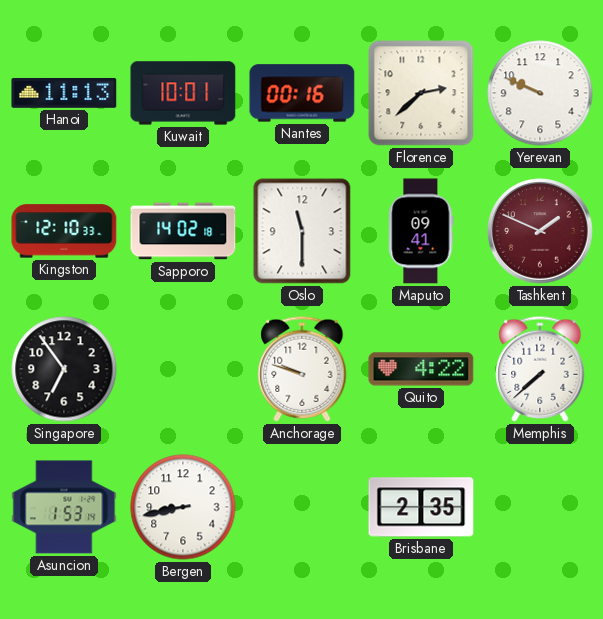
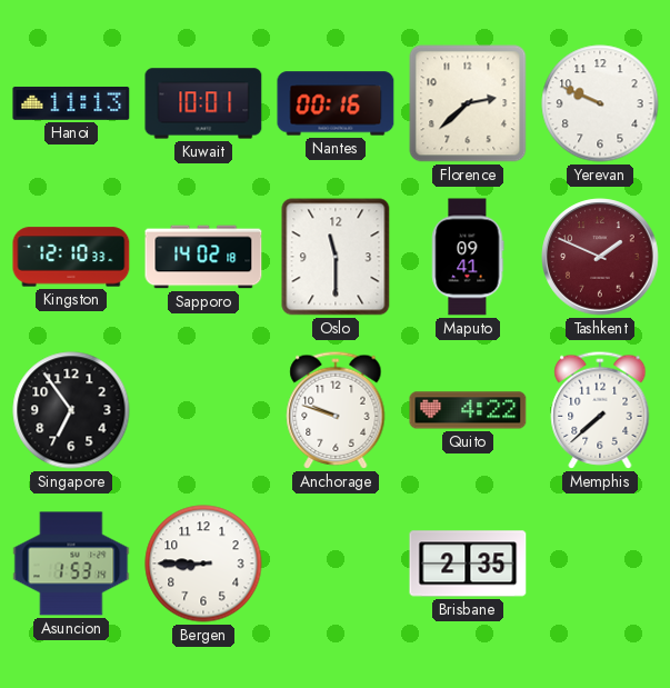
Bergen: 8:43 -> 8:45
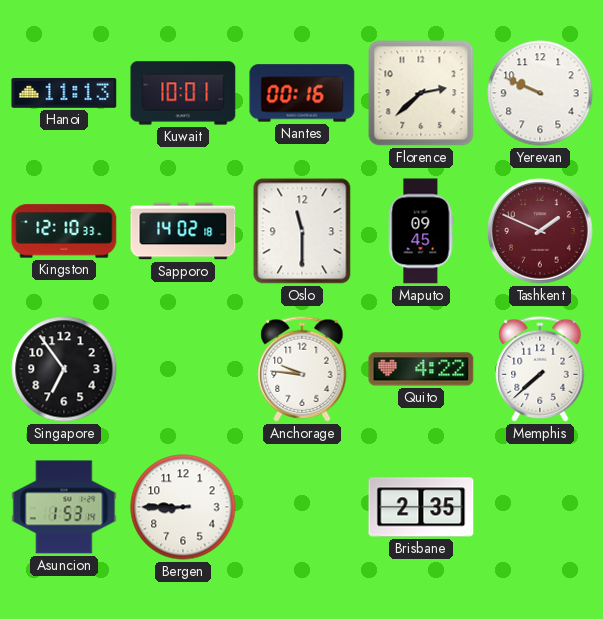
Maputo: 09:41 -> 09:45
Anchorage: 9:48 -> 9:46
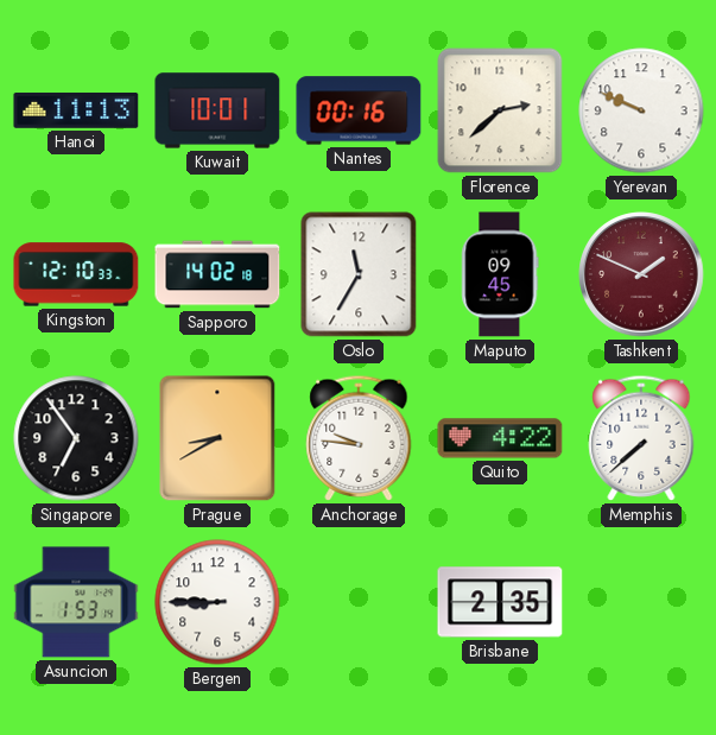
Oslo: 11:30 -> 11:35
Prague: none -> 8:40
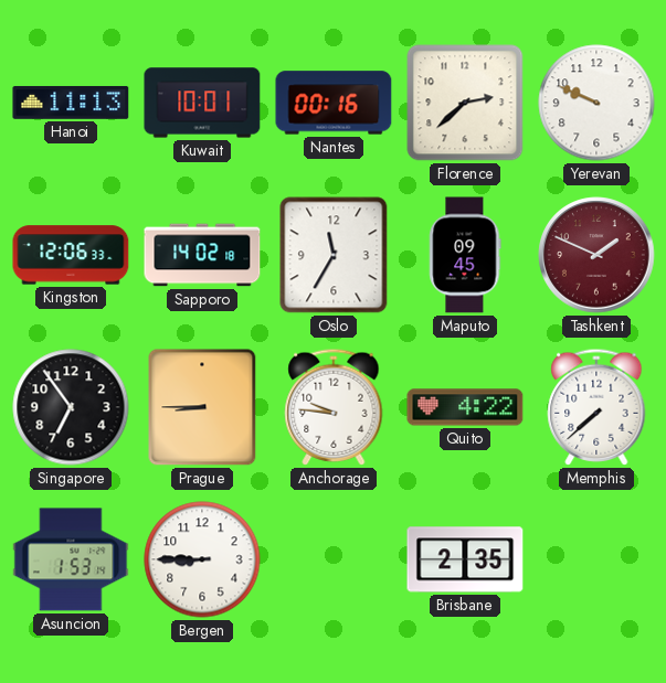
Kingston: 12:10 -> 12:06
Prague: 8:40 -> 8:45
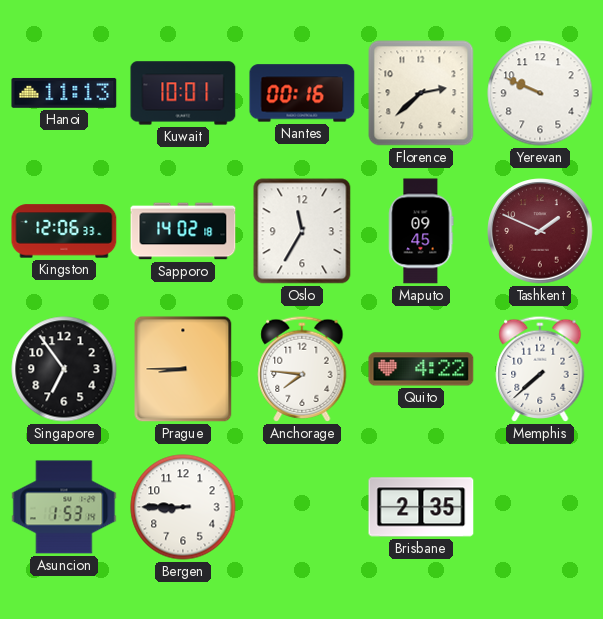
Anchorage: 9:46 -> 7:46
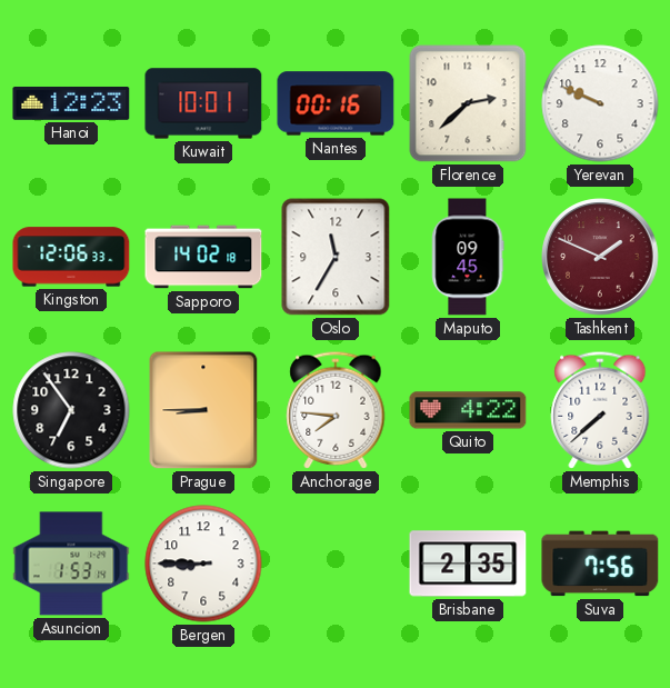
Hanoi: 11:13 -> 12:23
Suva: none -> 7:56
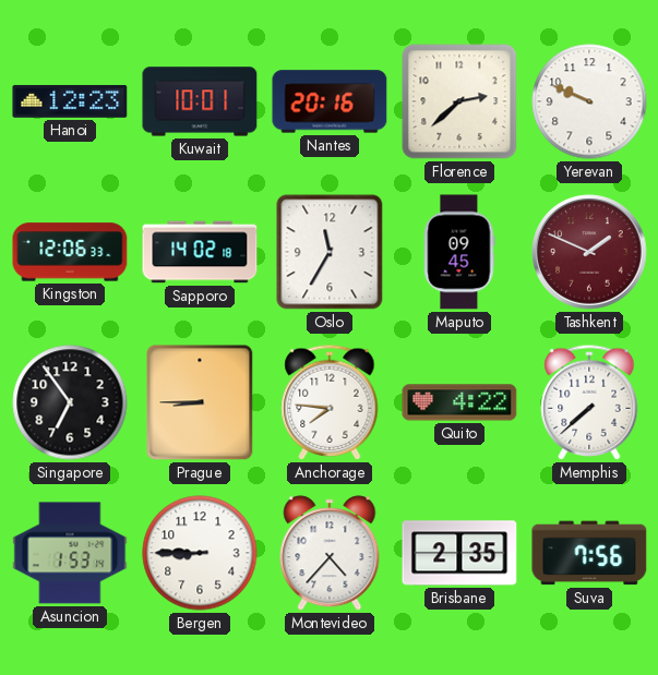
Nantes: 00:16 -> 20:16
Montevideo: none -> 4:37
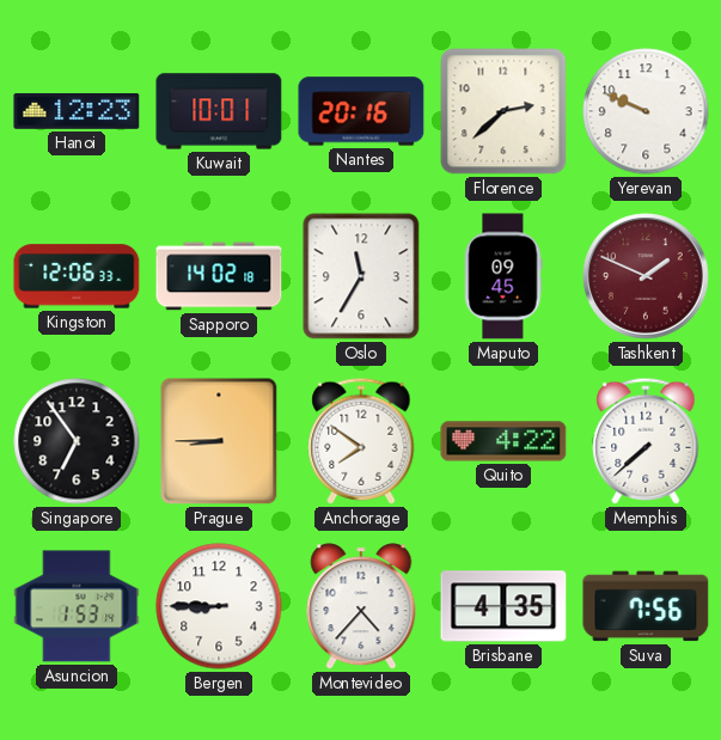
Anchorage: 7:46 -> 7:51
Brisbane: 2:35 -> 4:35
